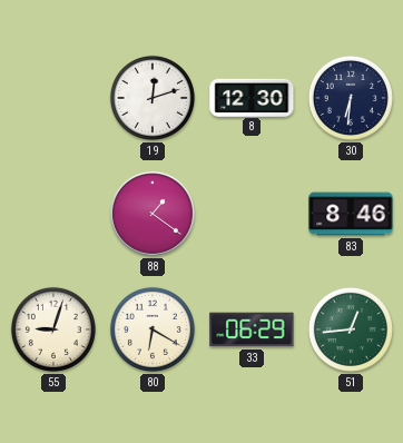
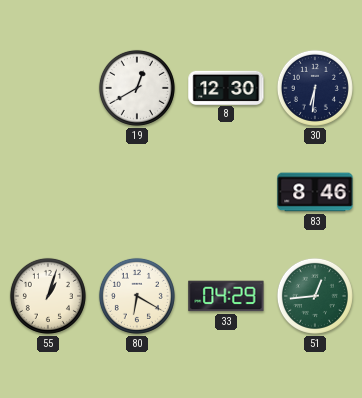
19: 12:12 -> 12:40
88: 1:21 -> none
55: 9:03 -> 1:03
33: 06:29 -> 04:29
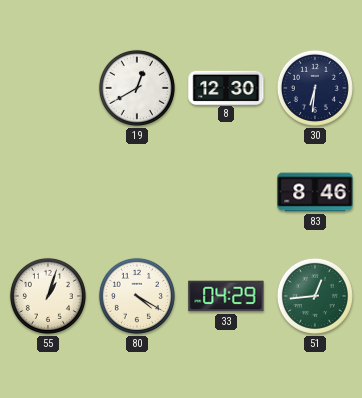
80: 6:20 -> 4:20
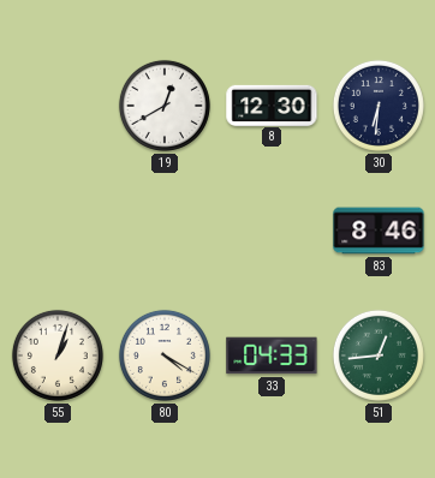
33: 04:29 -> 04:33
